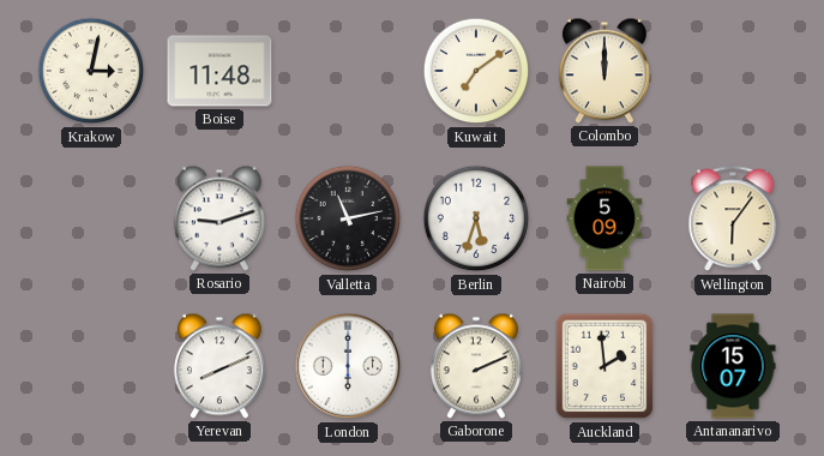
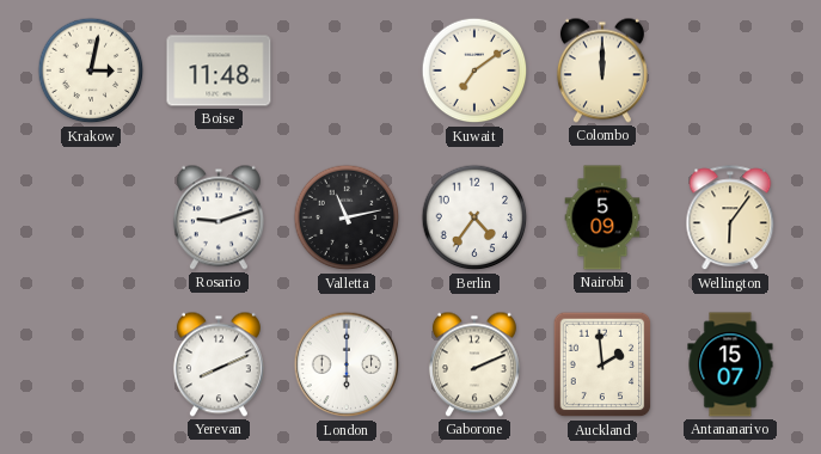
Berlin: 5:33 -> 4:36
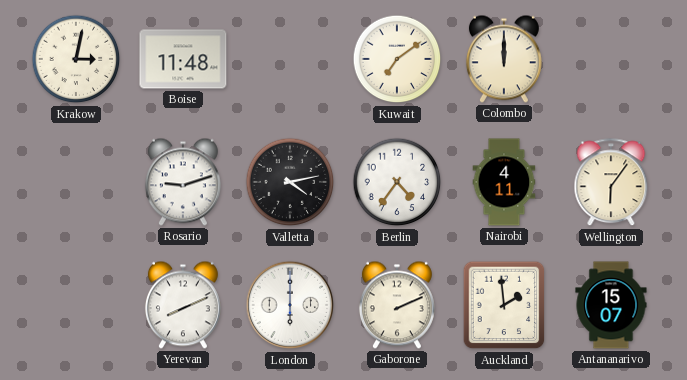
Valletta: 11:13 -> 4:13
Nairobi: 5:09 -> 4:11
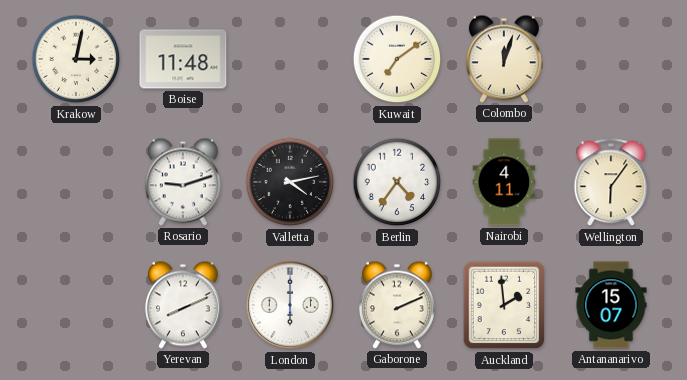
Colombo: 12:00 -> 12:03
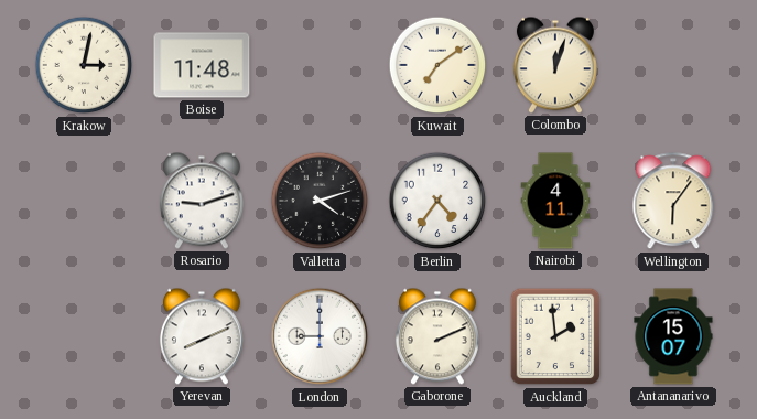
Valletta: 4:13 -> 4:12
London: 6:00 -> 9:00
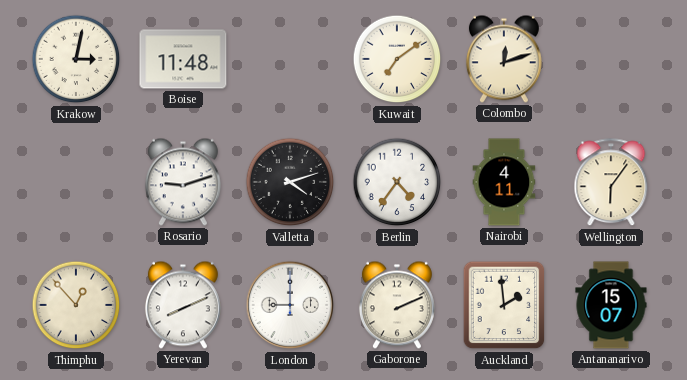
Colombo: 12:03 -> 12:12
Thimphu: none -> 12:53
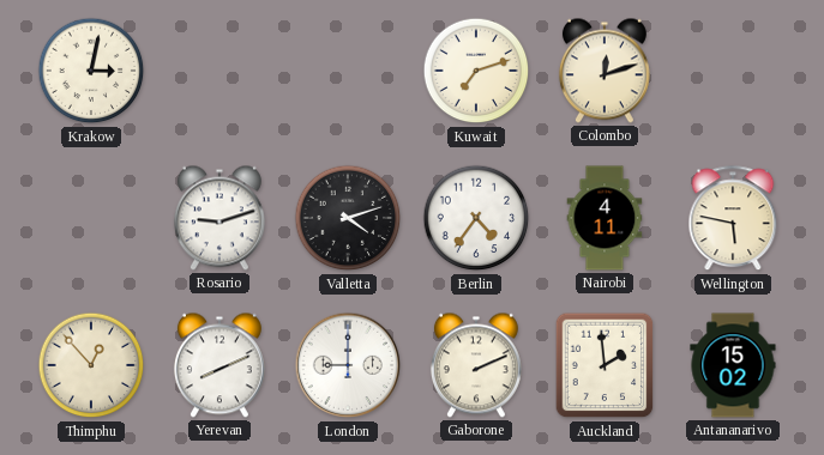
Boise: 11:48 -> none
Kuwait: 7:09 -> 7:12
Wellington: 6:06 -> 5:47
Antananarivo: 15:07 -> 15:02
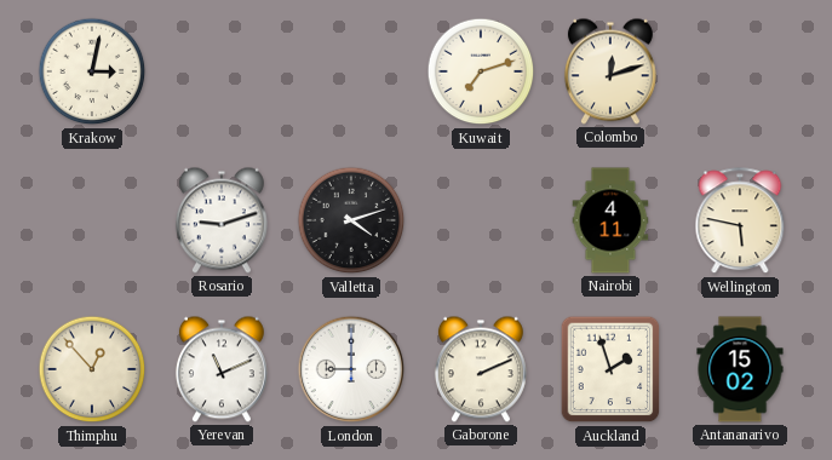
Berlin: 4:36 -> none
Yerevan: 8:11 -> 11:11
Auckland: 1:59 -> 1:57
